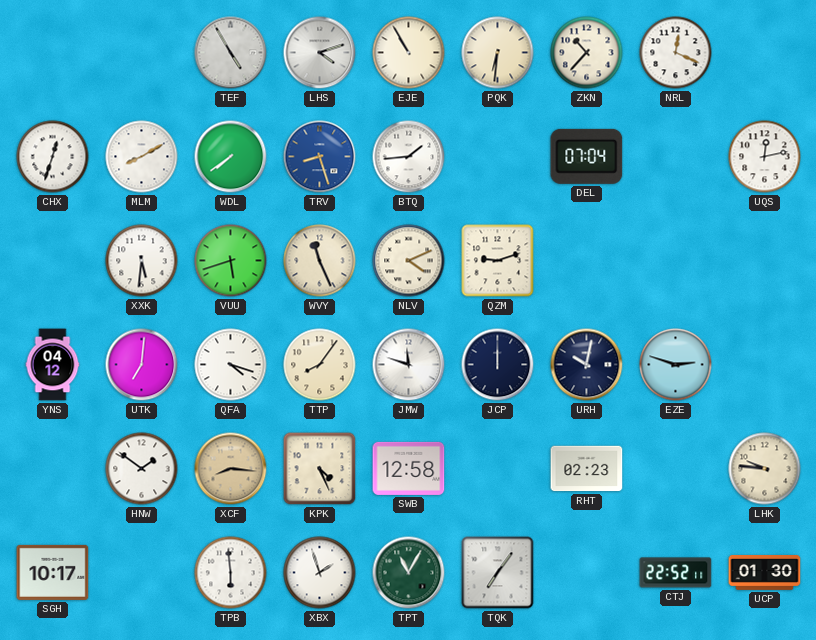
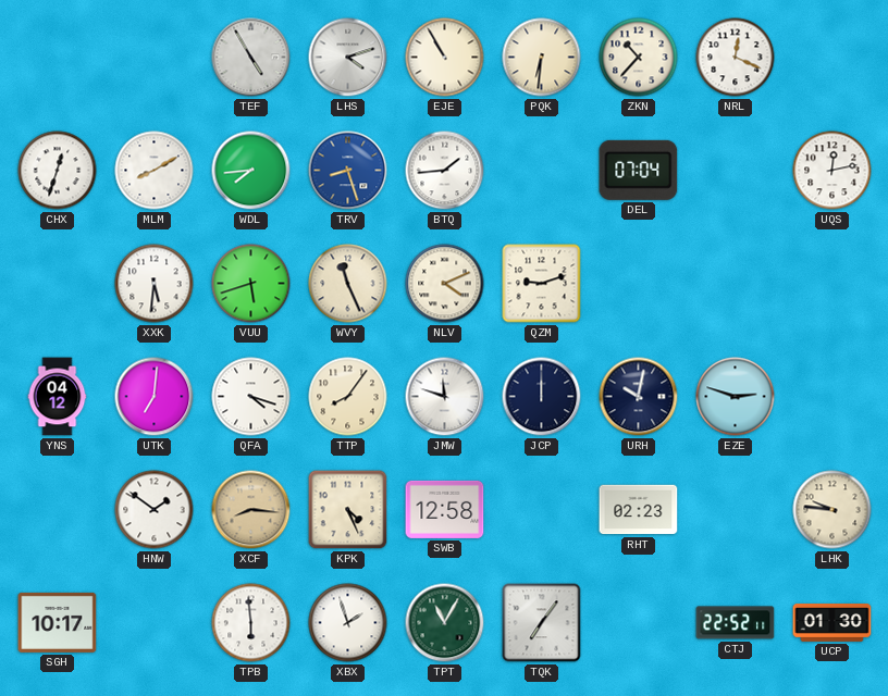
WDL: 7:39 -> 7:44
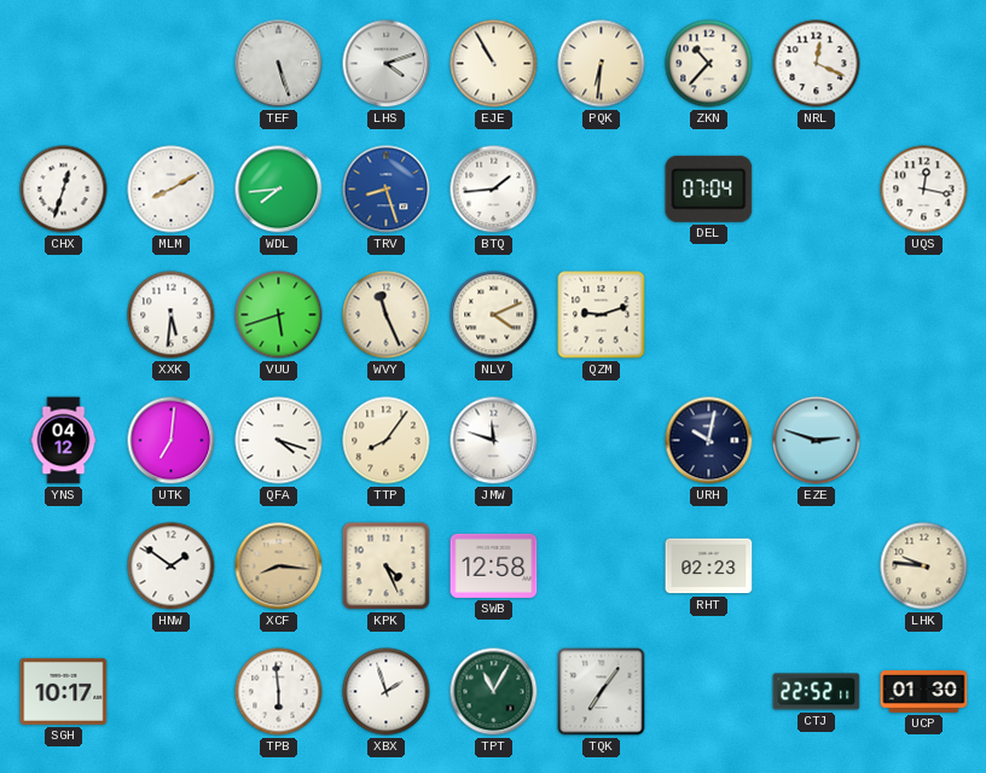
TEF: 4:55 -> 5:27
UQS: 12:13 -> 12:17
JCP: 12:00 -> none
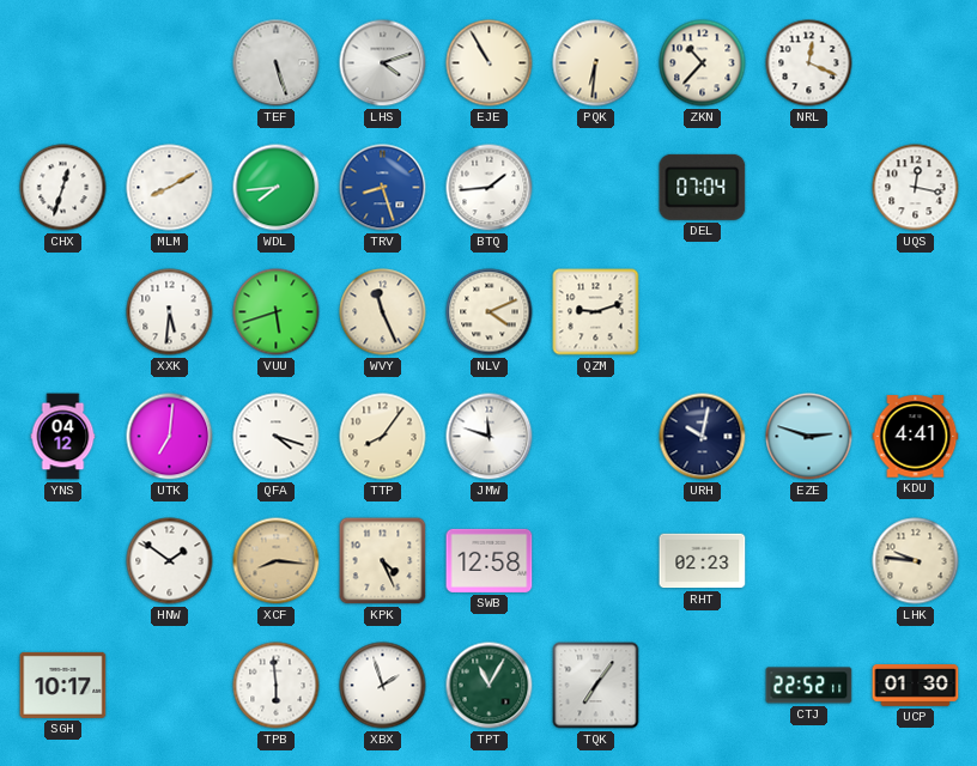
KDU: none -> 4:41
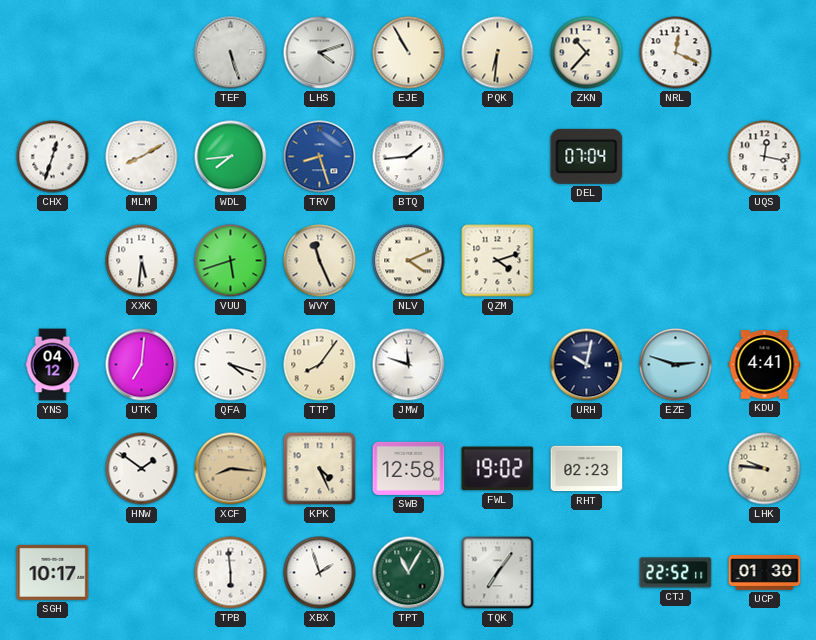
QZM: 9:12 -> 4:12
FWL: none -> 19:02
